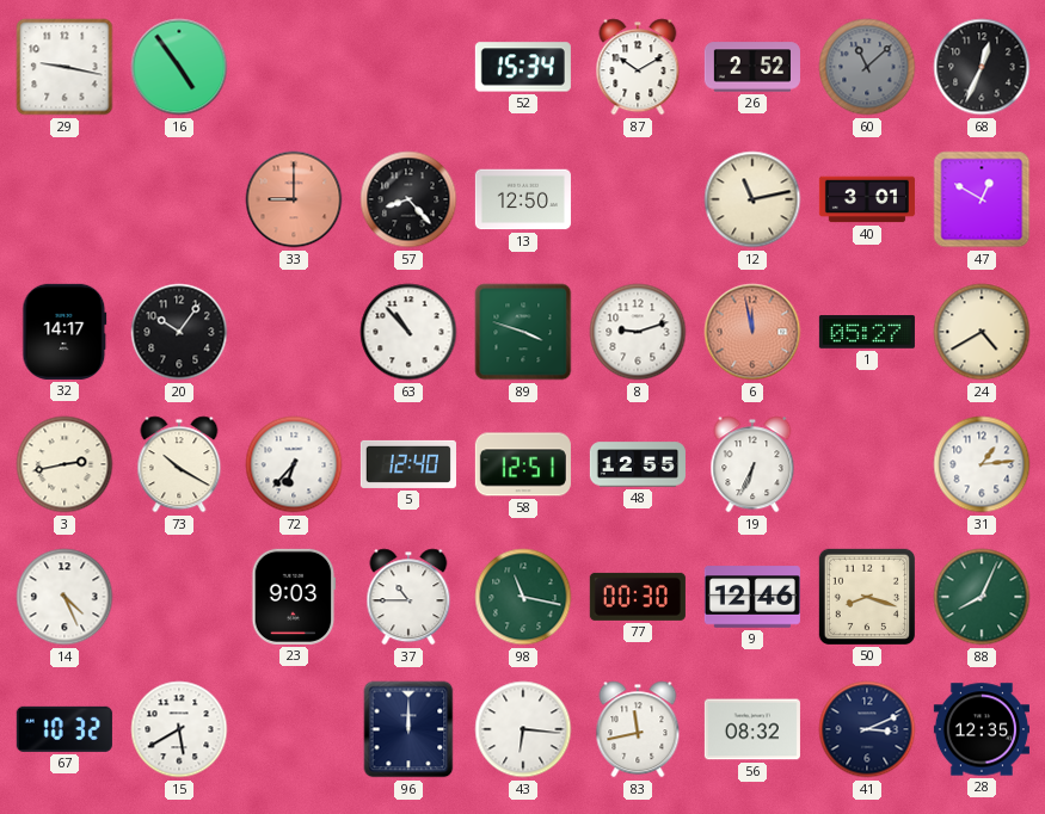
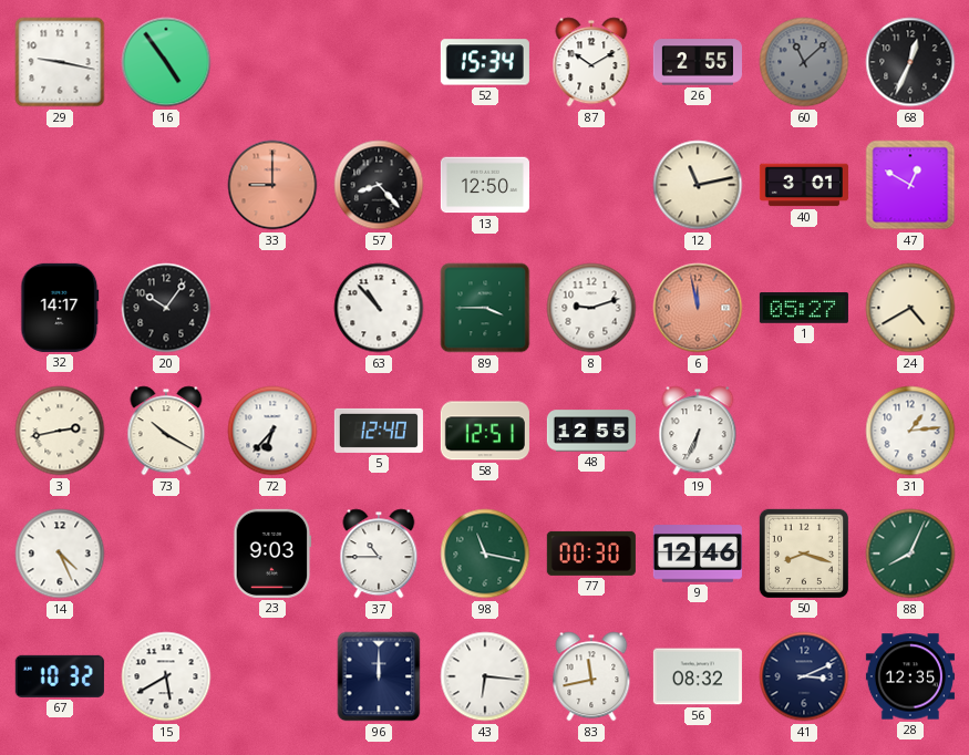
26: 2:52 -> 2:55
89: 3:48 -> 3:45
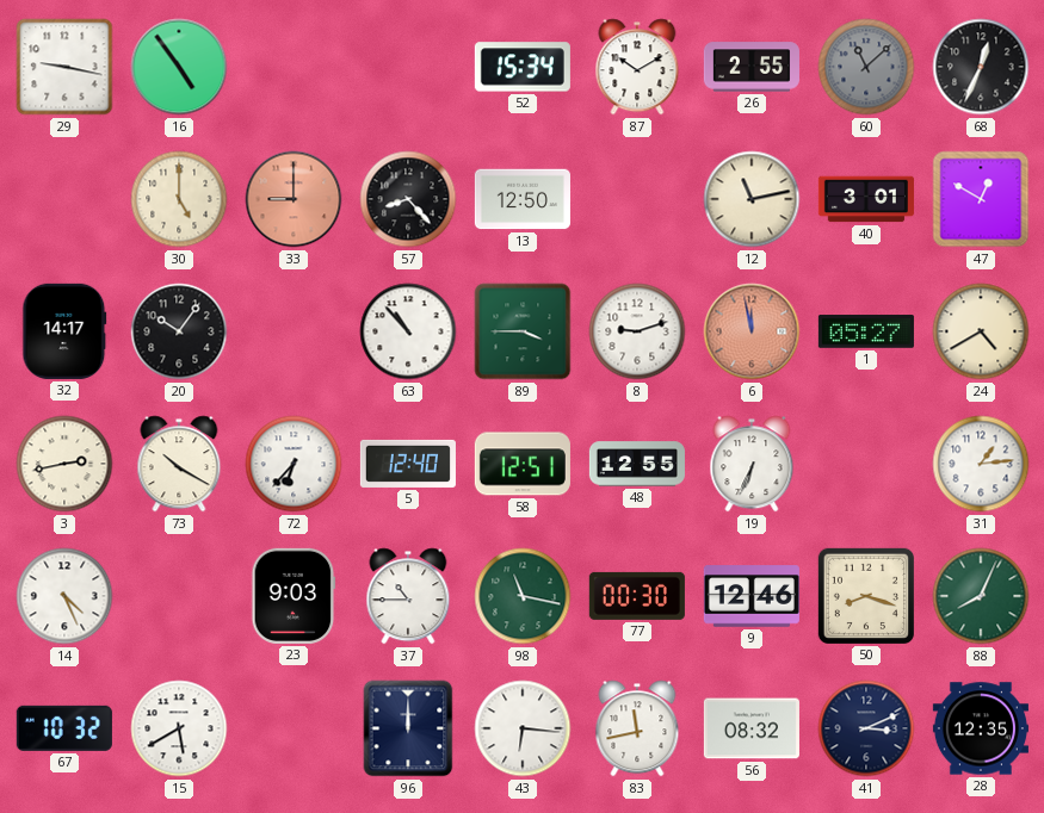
30: none -> 5:00
